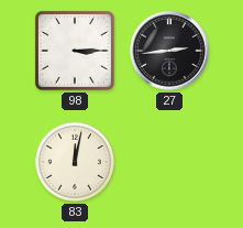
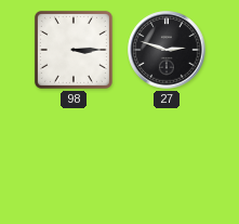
27: 2:44 -> 2:48
83: 12:02 -> none
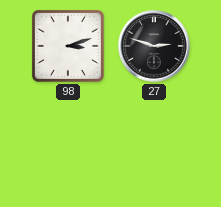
98: 3:15 -> 3:12
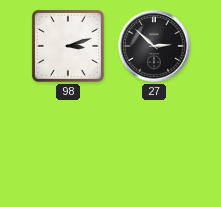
27: 2:48 -> 2:52
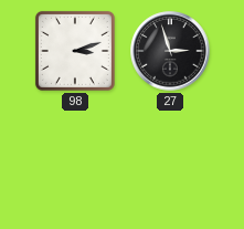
27: 2:52 -> 2:57
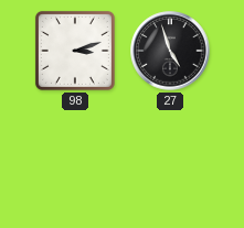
27: 2:57 -> 4:57
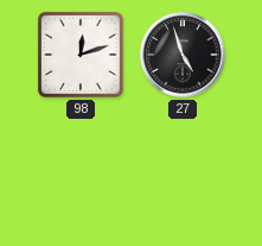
98: 3:12 -> 12:12
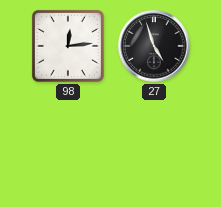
98: 12:12 -> 12:14
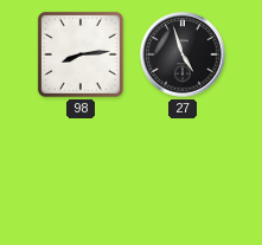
98: 12:14 -> 8:14
